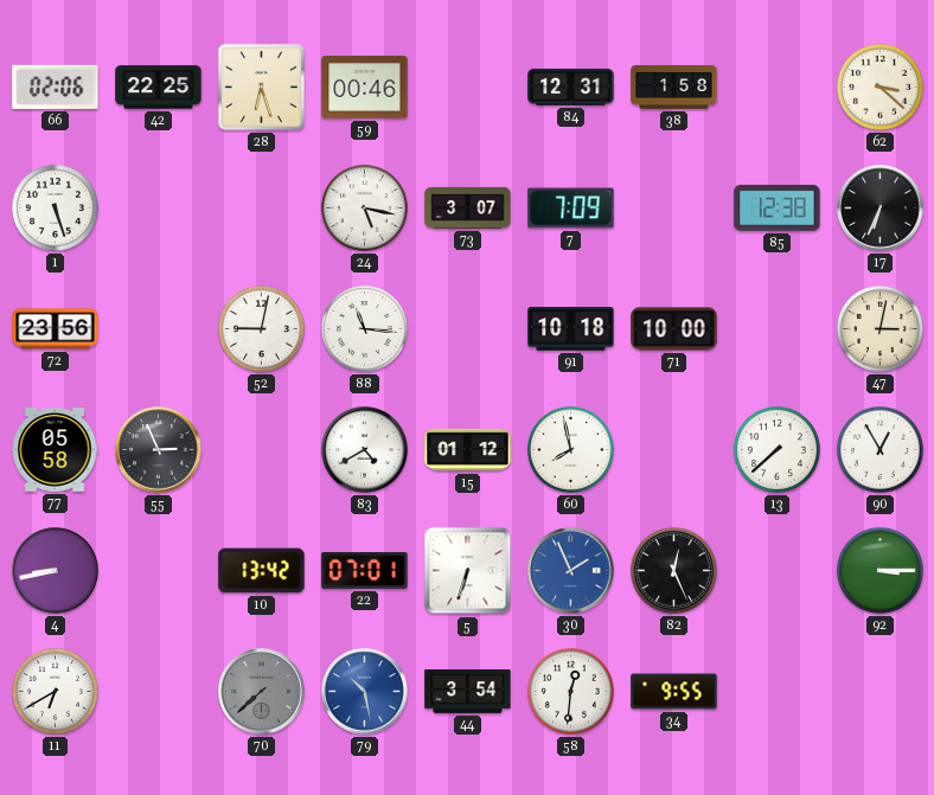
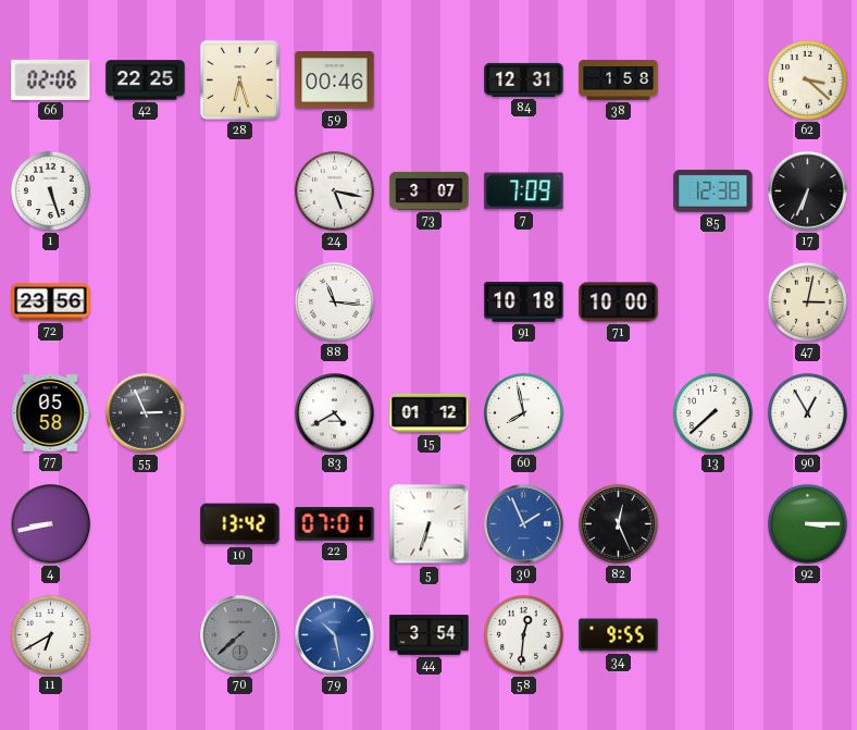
52: 9:02 -> none
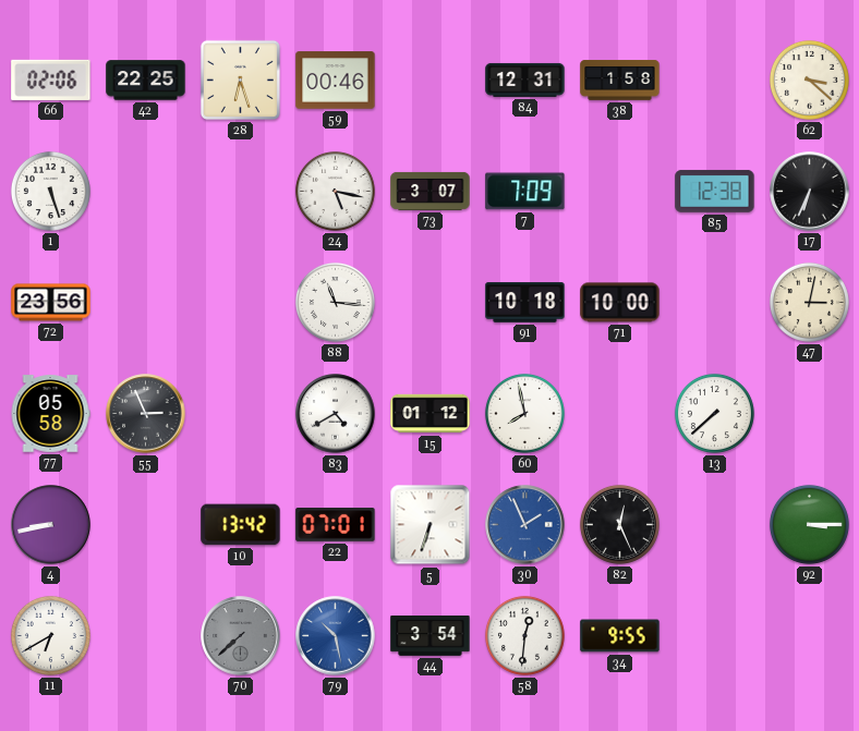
90: 12:55 -> none
